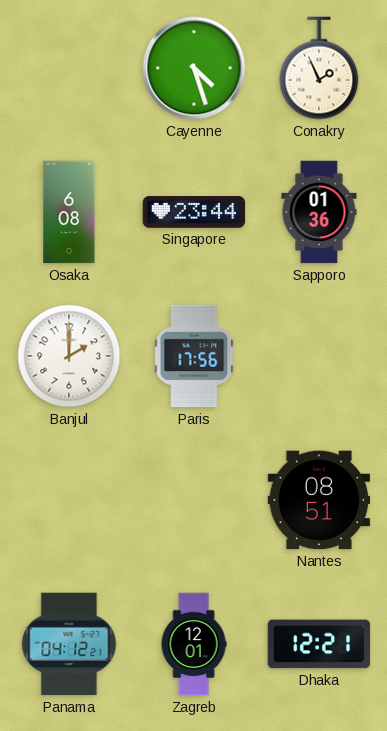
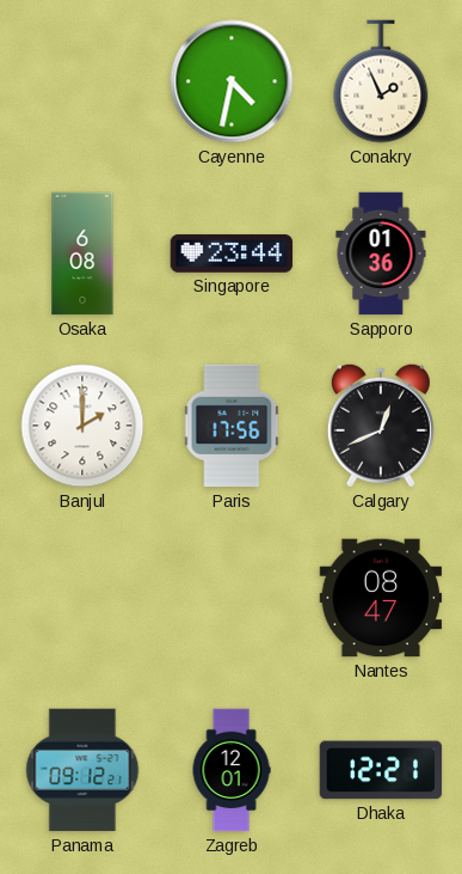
Cayenne: 4:27 -> 4:32
Calgary: none -> 12:41
Nantes: 08:51 -> 08:47
Panama: 04:12 -> 09:12
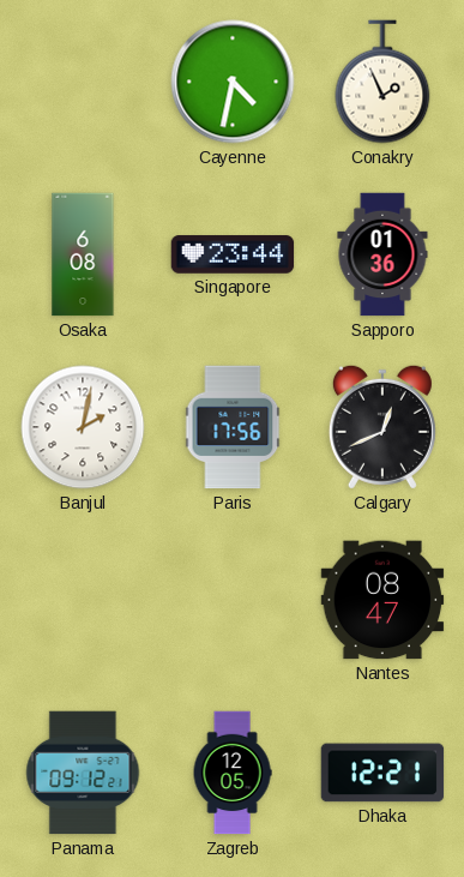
Banjul: 2:00 -> 2:02
Zagreb: 12:01 -> 12:05
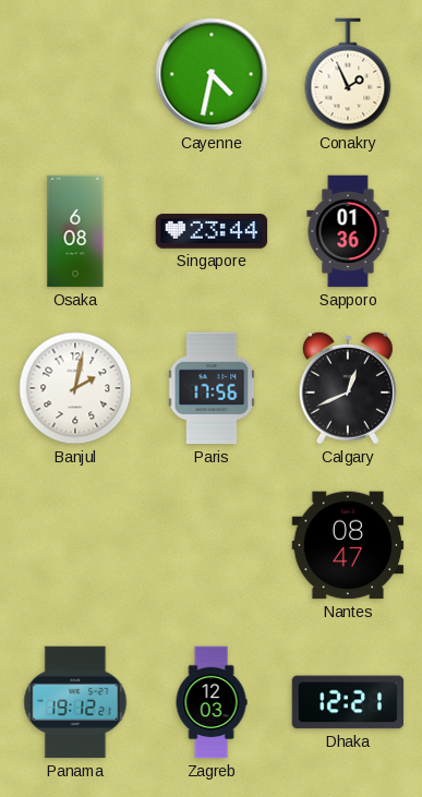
Panama: 09:12 -> 19:12
Zagreb: 12:05 -> 12:03
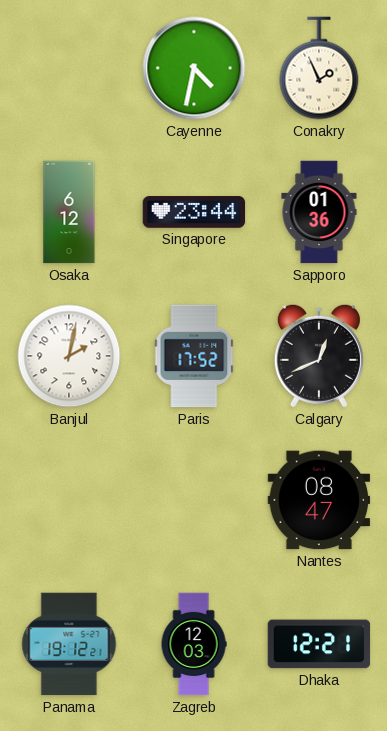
Osaka: 6:08 -> 6:12
Paris: 17:56 -> 17:52
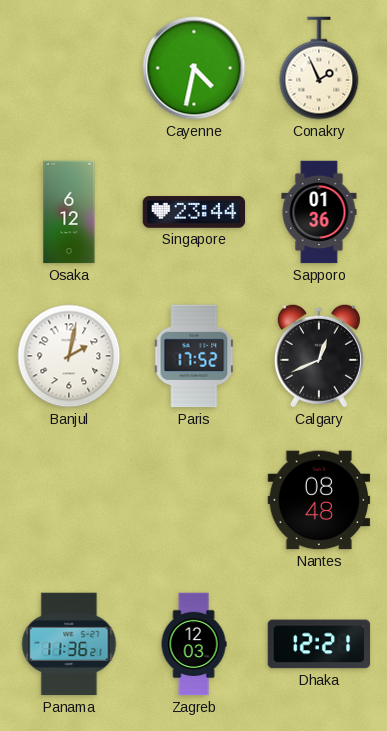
Nantes: 08:47 -> 08:48
Panama: 19:12 -> 11:36
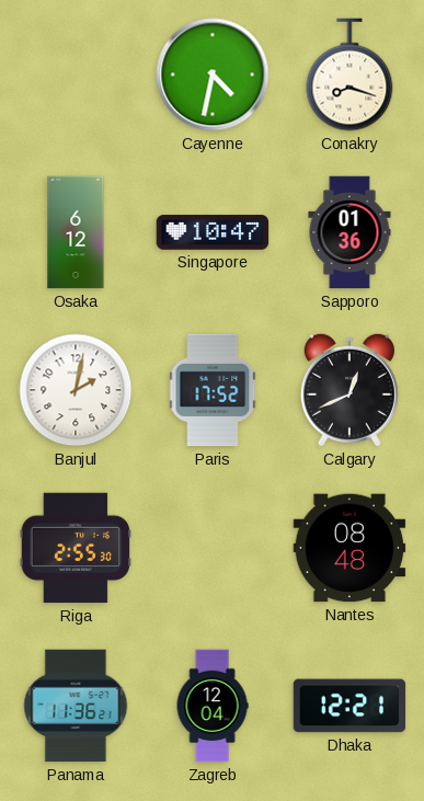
Conakry: 1:56 -> 8:18
Singapore: 23:44 -> 10:47
Riga: none -> 2:55
Zagreb: 12:03 -> 12:04
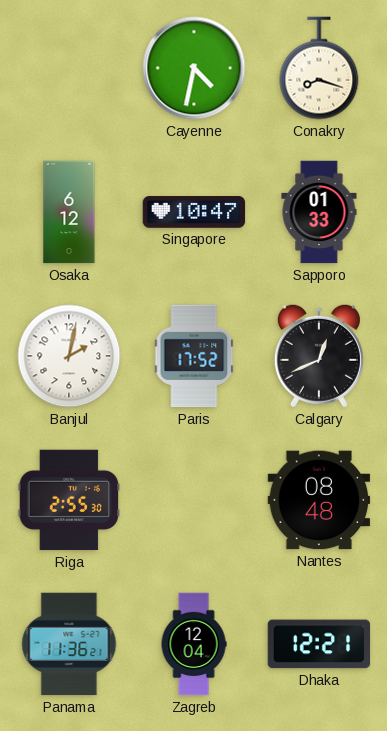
Sapporo: 01:36 -> 01:33
